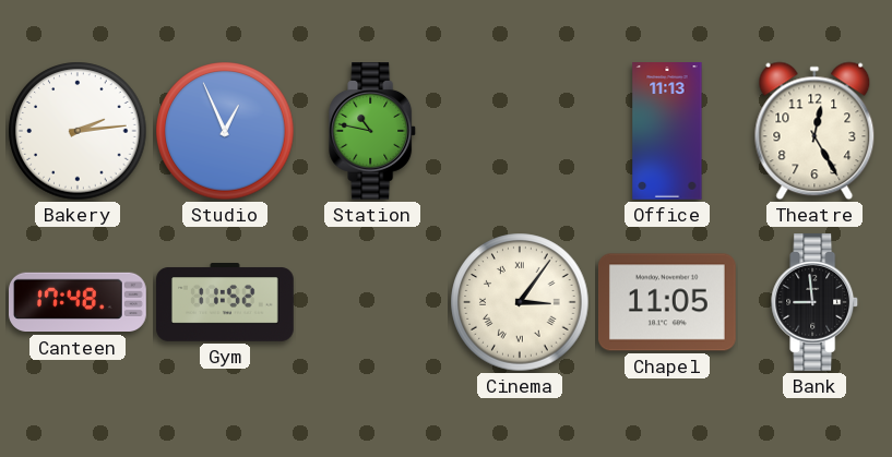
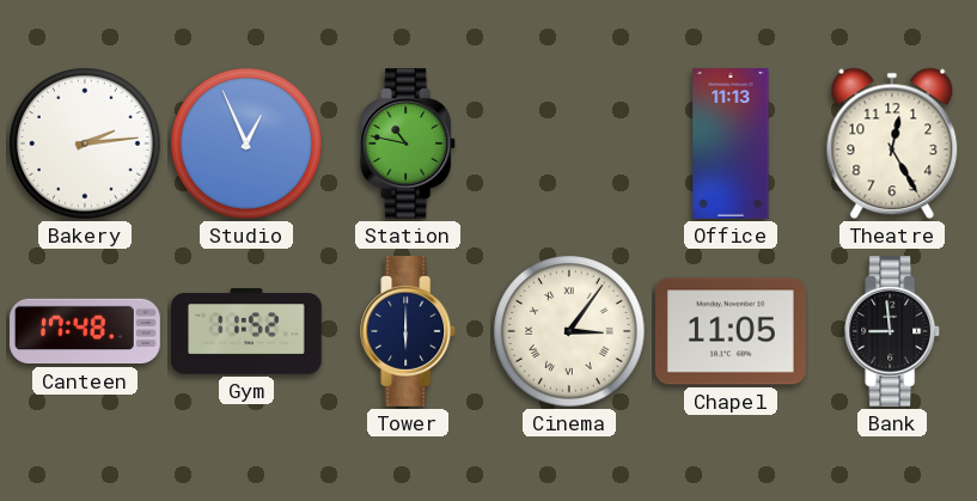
Tower: none -> 6:00
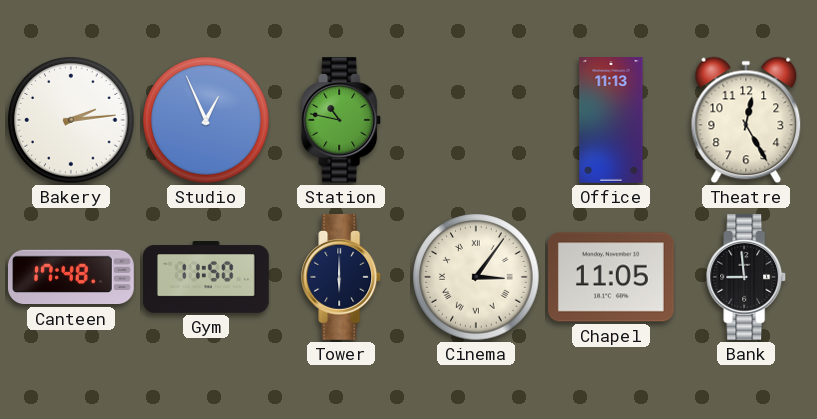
Gym: 11:52 -> 11:50
